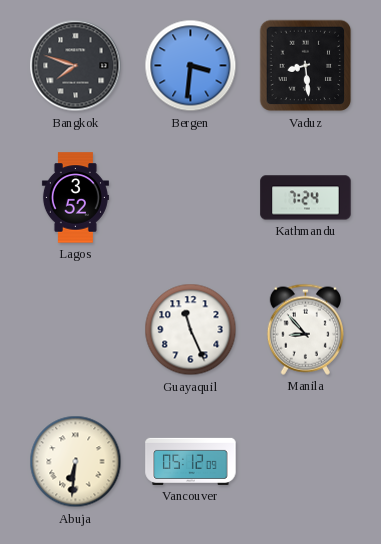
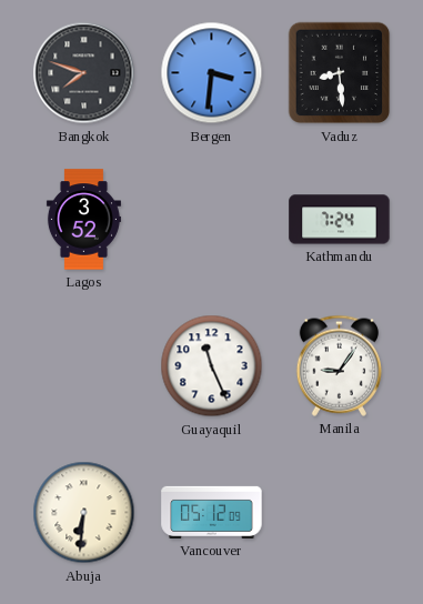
Manila: 8:53 -> 9:06
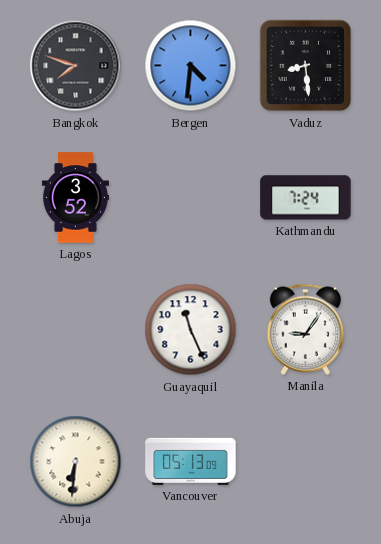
Bergen: 3:31 -> 4:31
Vancouver: 05:12 -> 05:13
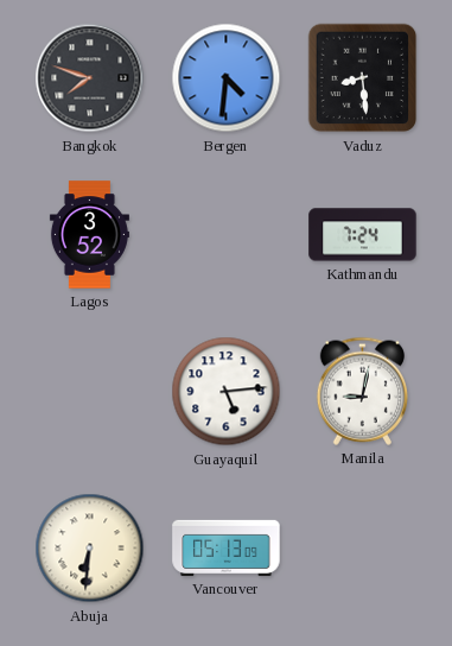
Guayaquil: 11:26 -> 5:14
Manila: 9:06 -> 9:02
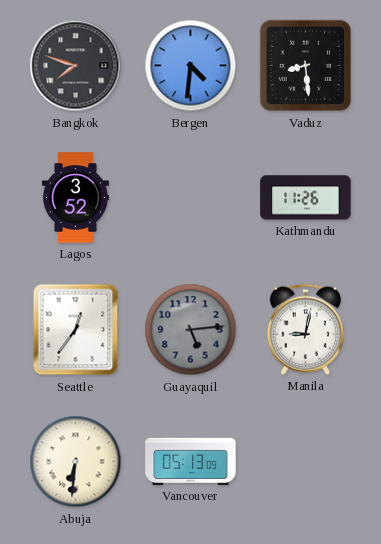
Kathmandu: 7:24 -> 11:26
Seattle: none -> 12:36
Guayaquil dial: white -> grey
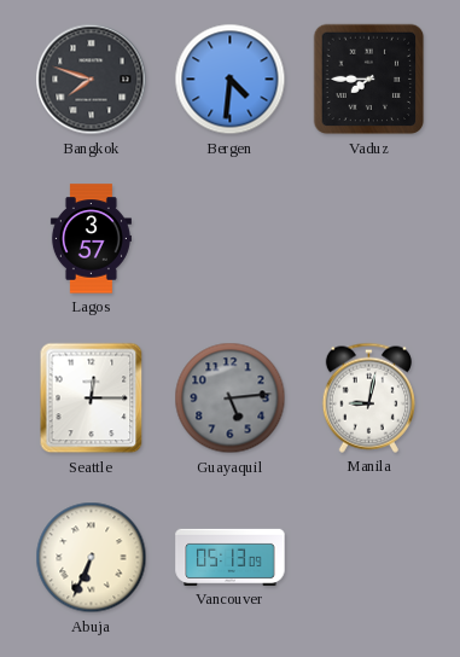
Vaduz: 8:29 -> 7:45
Lagos: 3:52 -> 3:57
Kathmandu: 11:26 -> none
Seattle: 12:36 -> 12:15
Abuja: 6:31 -> 6:34
